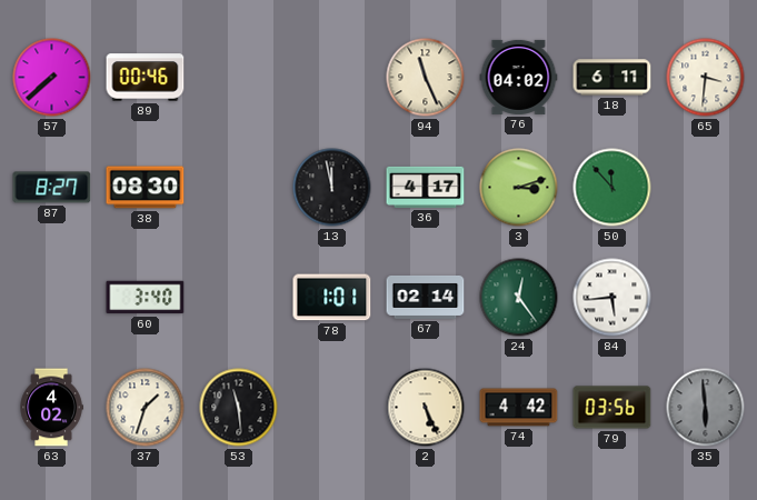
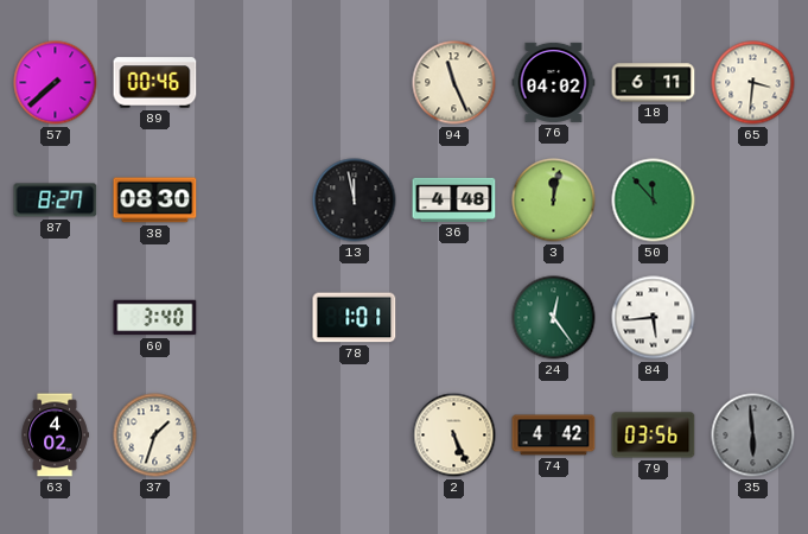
36: 4:17 -> 4:48
3: 3:12 -> 12:02
67: 02:14 -> none
53: 11:29 -> none
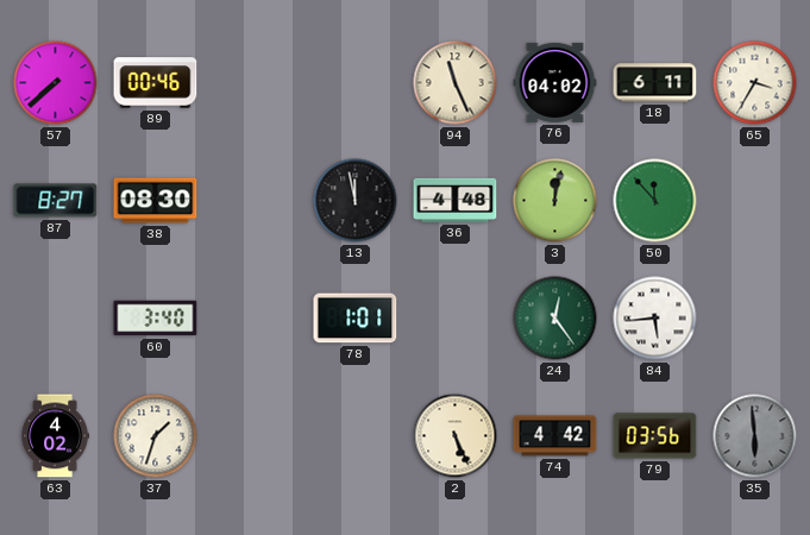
65: 3:31 -> 3:35
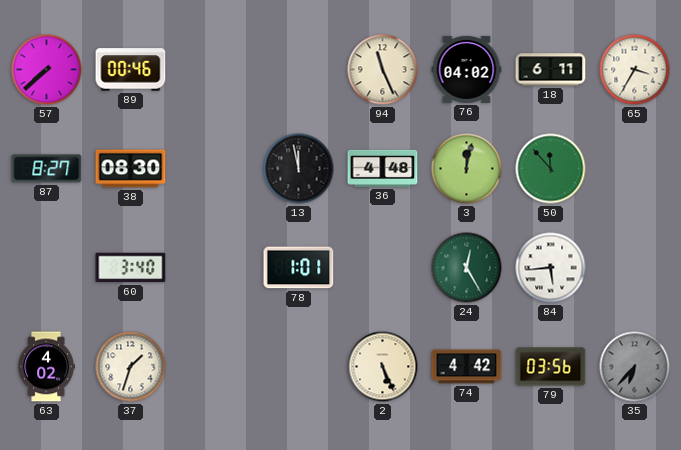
24: 12:24 -> 12:25
35: 5:59 -> 6:37
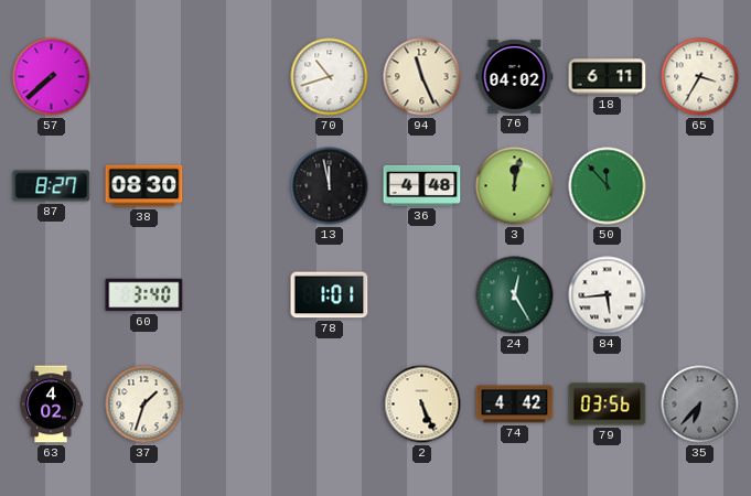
89: 00:46 -> none
70: none -> 10:42
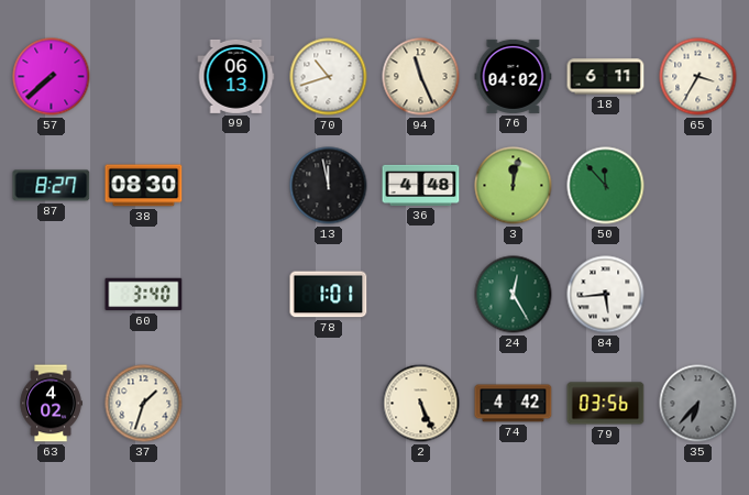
99: none -> 06:13
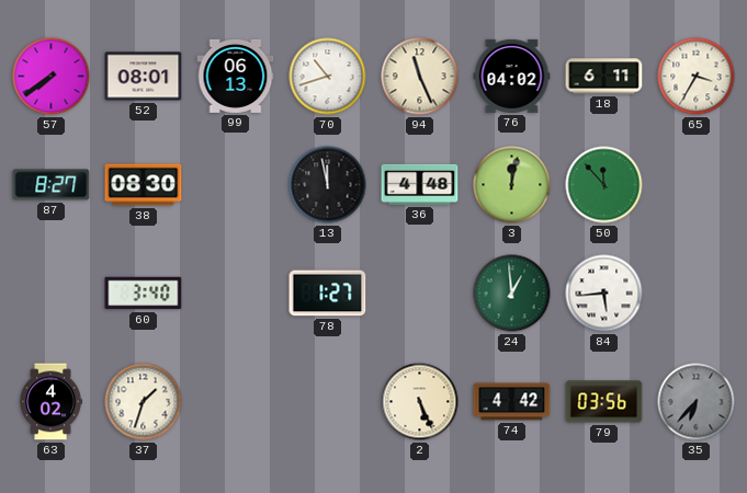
57: 7:38 -> 7:39
52: none -> 08:01
78: 1:01 -> 1:27
24: 12:25 -> 12:59
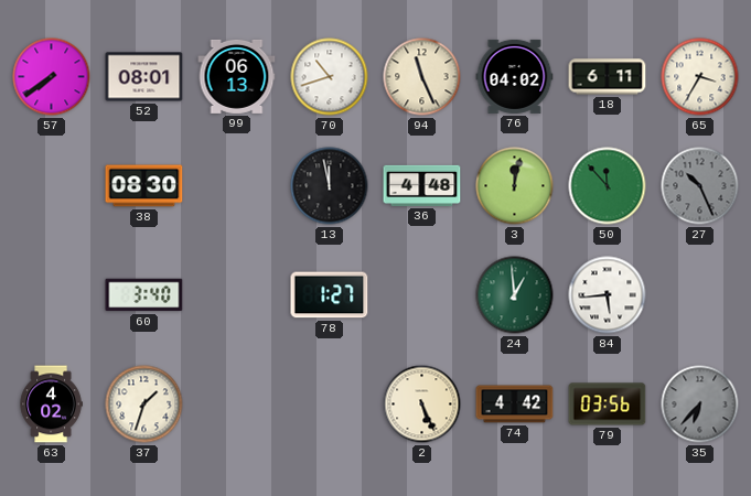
87: 8:27 -> none
27: none -> 10:26
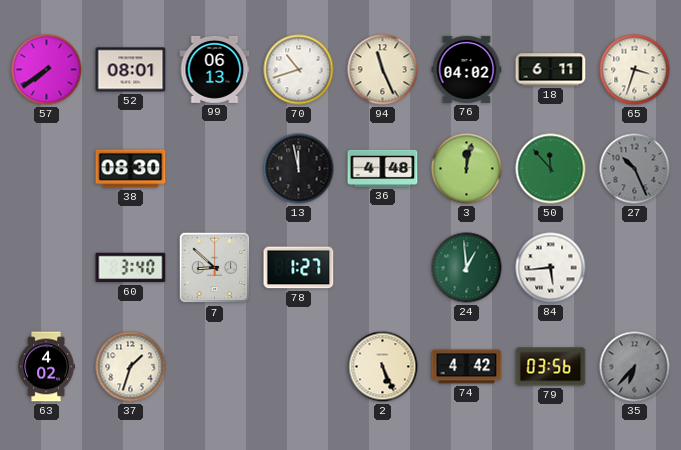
65: 3:35 -> 3:33
7: none -> 8:52
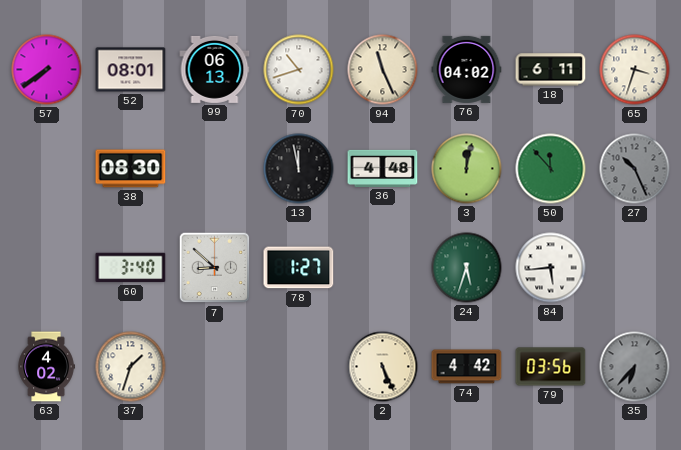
24: 12:59 -> 5:33
